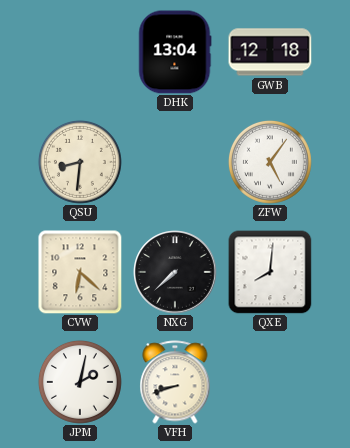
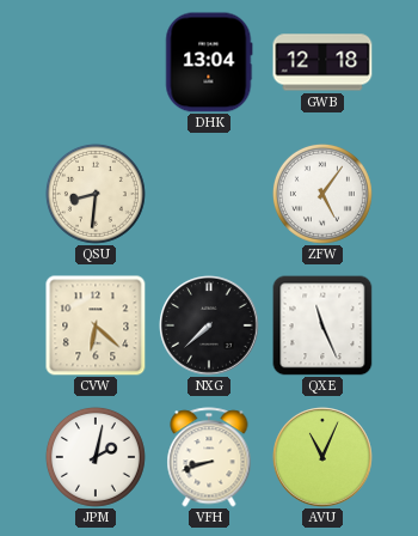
QXE: 8:01 -> 11:26
AVU: none -> 11:04
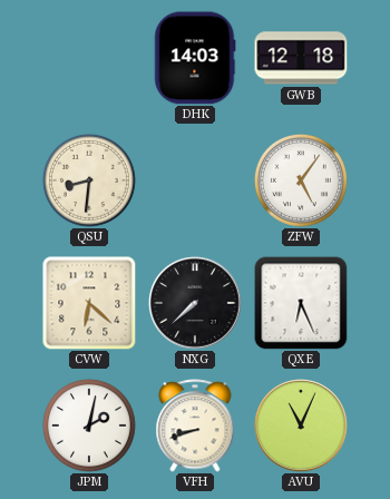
DHK: 13:04 -> 14:03
QXE: 11:26 -> 6:26
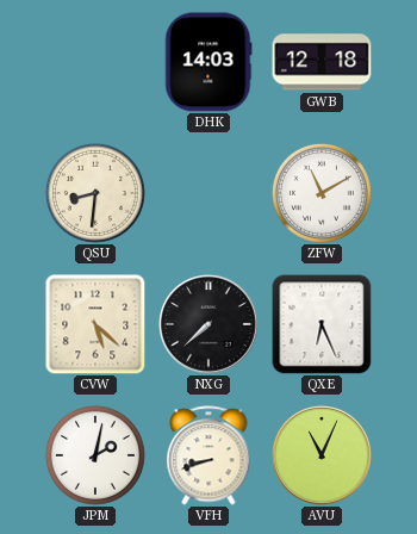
ZFW: 5:06 -> 11:10
CVW: 6:22 -> 5:22
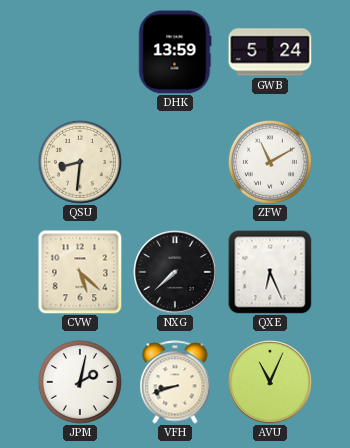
DHK: 14:03 -> 13:59
GWB: 12:18 -> 5:24
